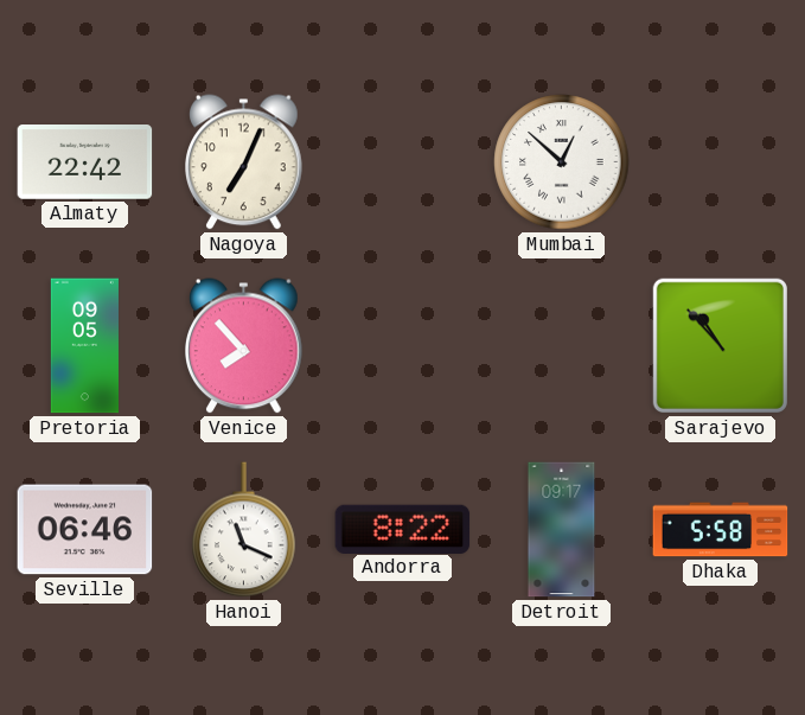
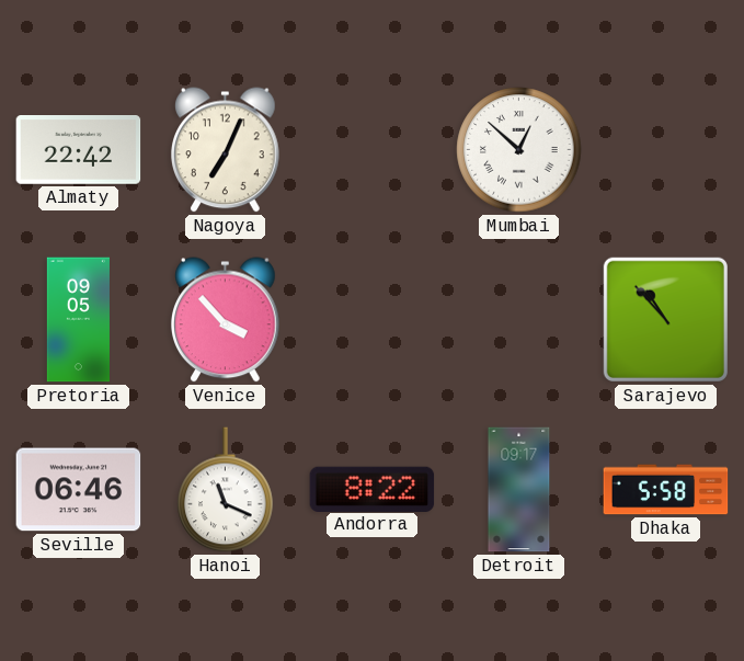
Venice: 7:53 -> 3:53
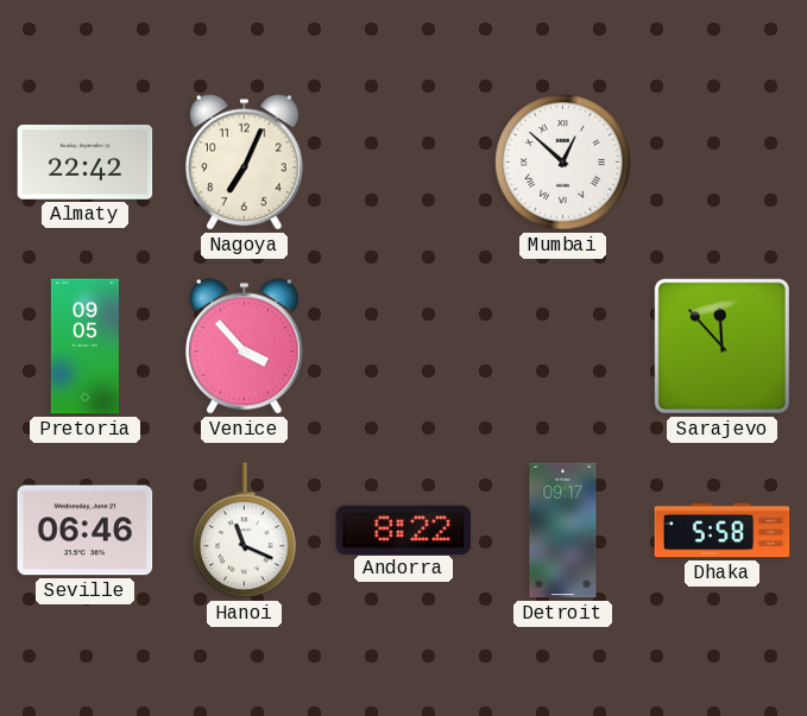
Sarajevo: 10:53 -> 11:53
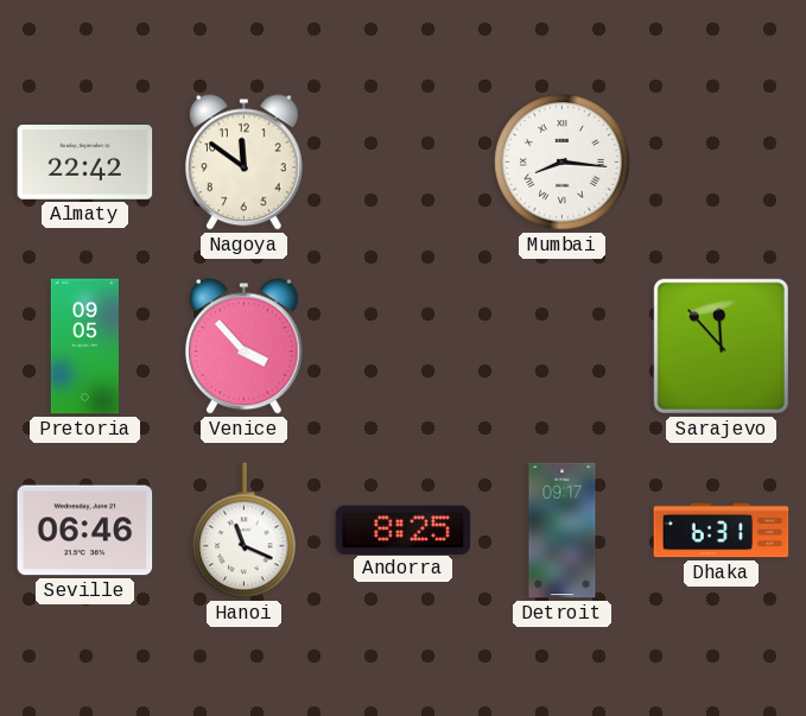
Nagoya: 7:04 -> 11:51
Mumbai: 12:52 -> 8:16
Andorra: 8:22 -> 8:25
Dhaka: 5:58 -> 6:31
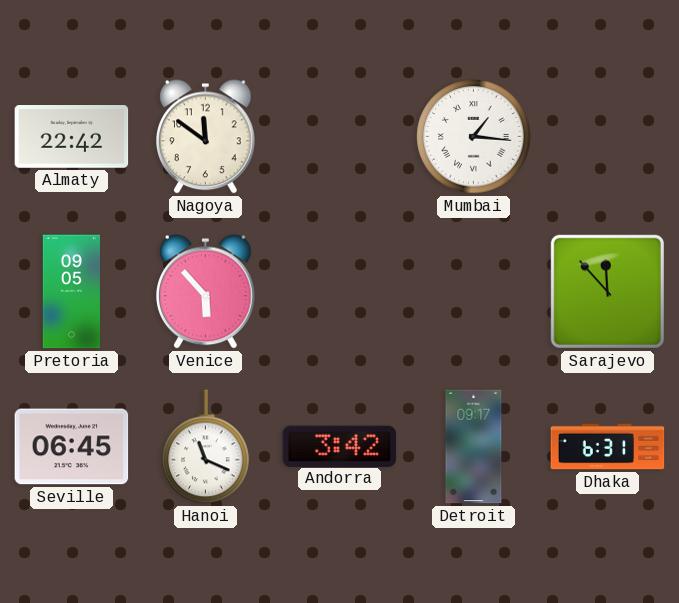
Mumbai: 8:16 -> 1:16
Venice: 3:53 -> 5:53
Seville: 06:46 -> 06:45
Andorra: 8:25 -> 3:42
